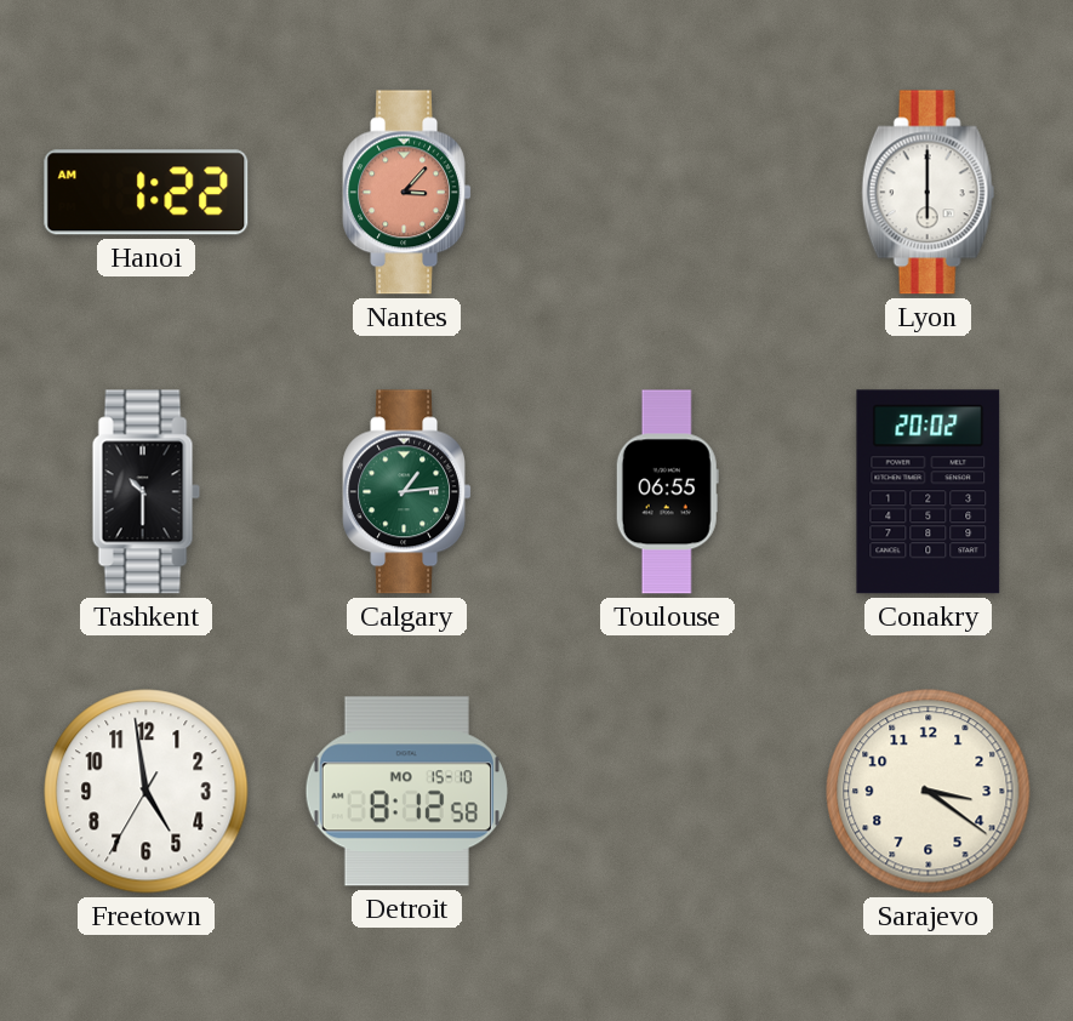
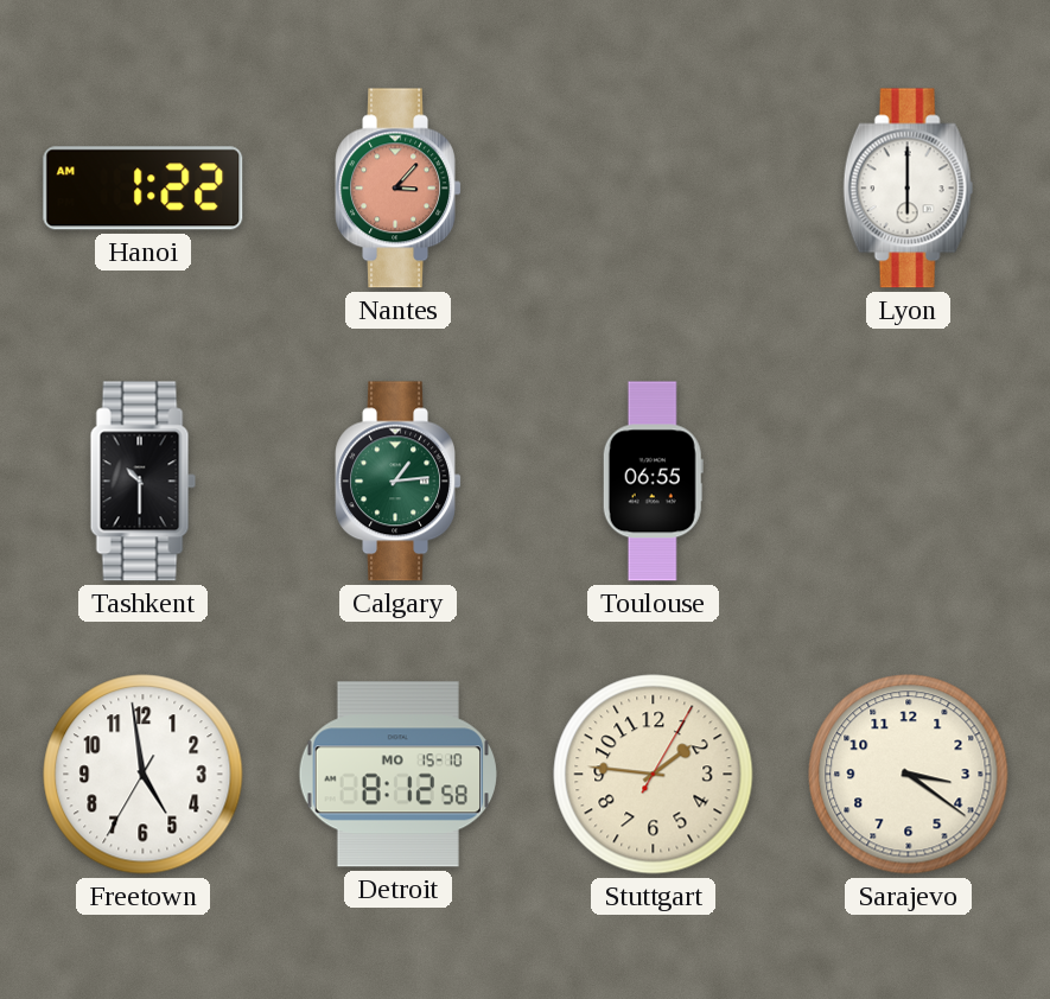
Conakry: 20:02 -> none
Stuttgart: none -> 1:46
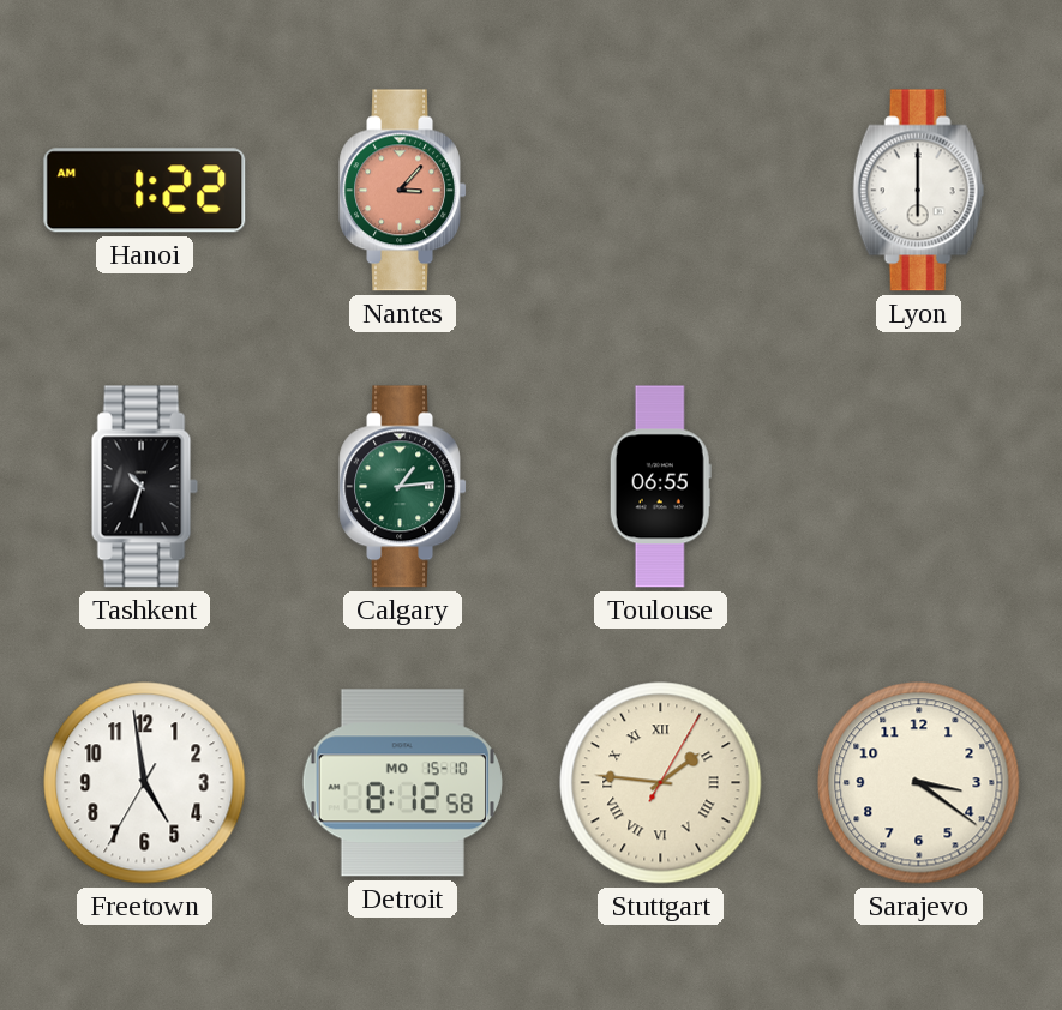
Tashkent: 10:30 -> 10:33
Stuttgart numerals: Arabic -> Roman
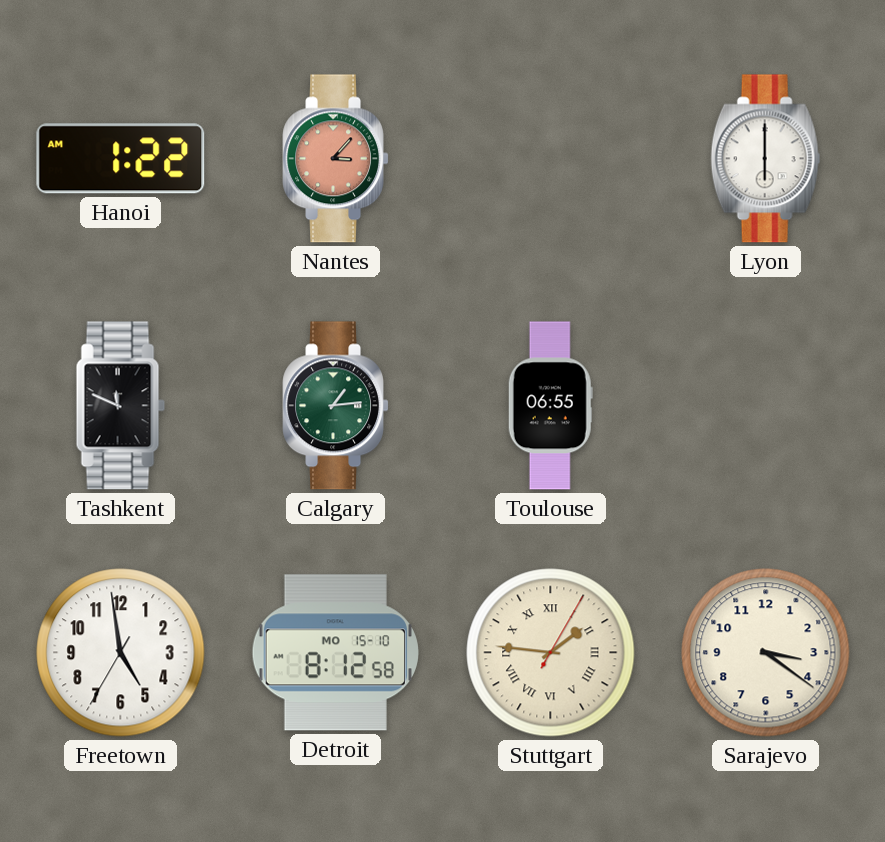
Tashkent: 10:33 -> 11:49
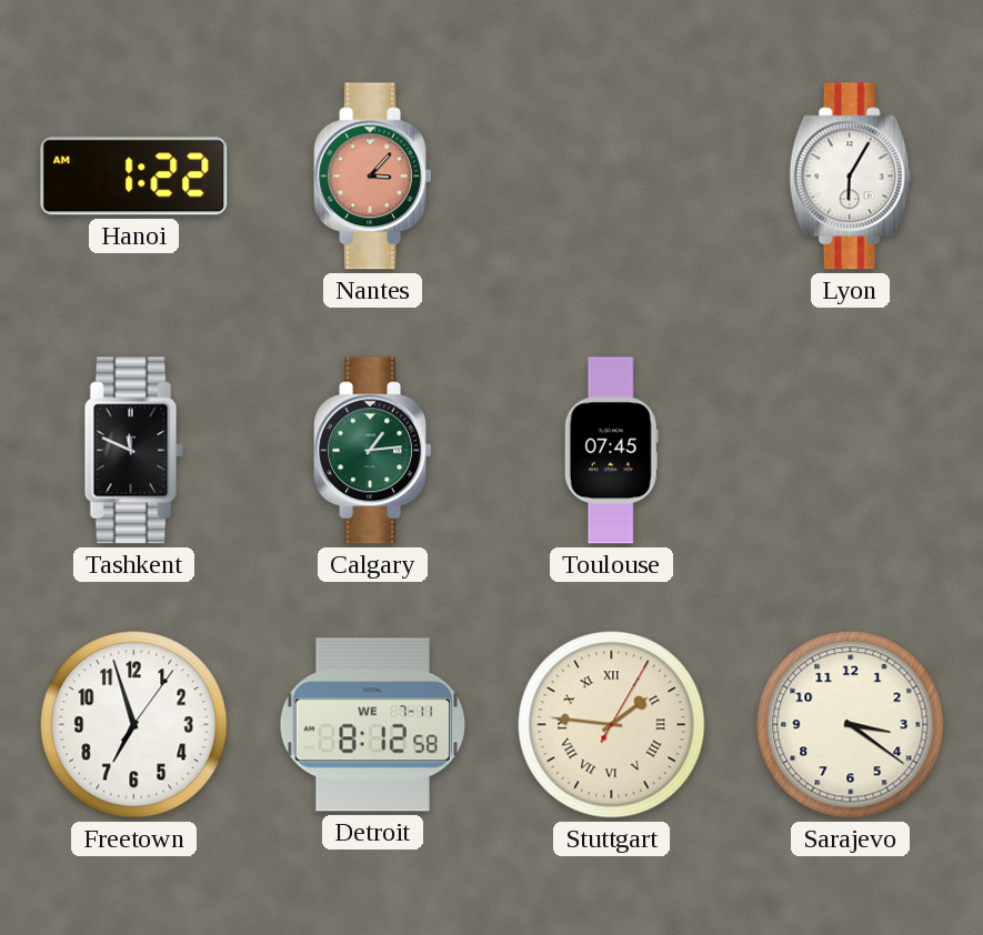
Lyon: 6:00 -> 6:05
Toulouse: 06:55 -> 07:45
Freetown: 4:58 -> 6:57
Detroit date: MO 15-10 -> WE 7-11
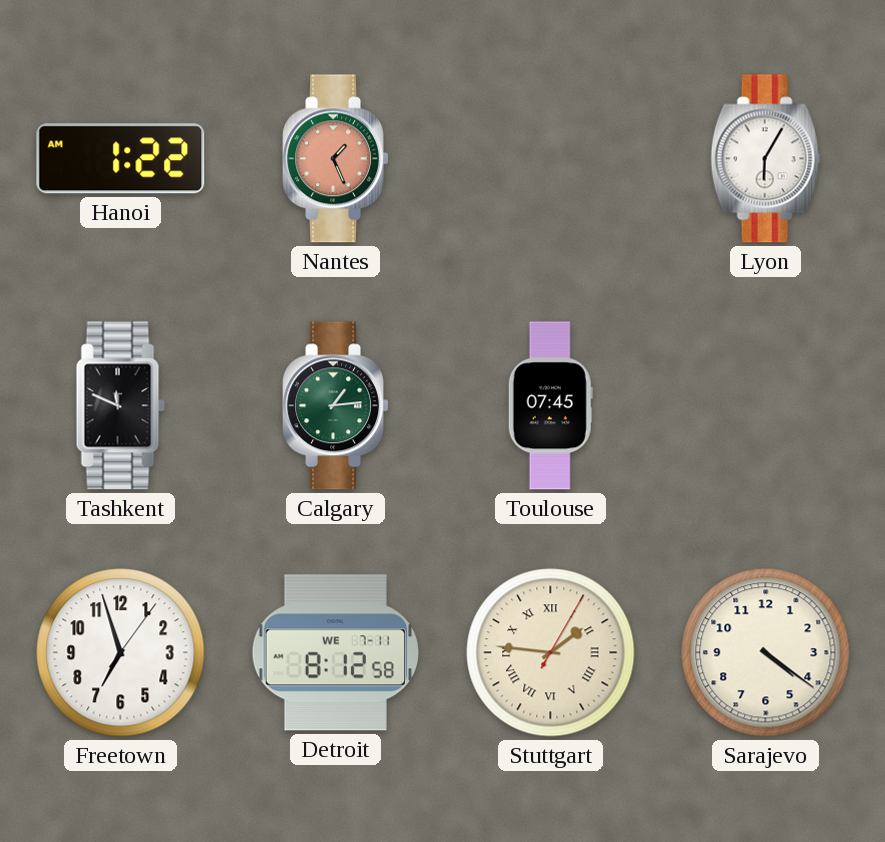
Nantes: 3:07 -> 1:26
Sarajevo: 3:21 -> 4:21
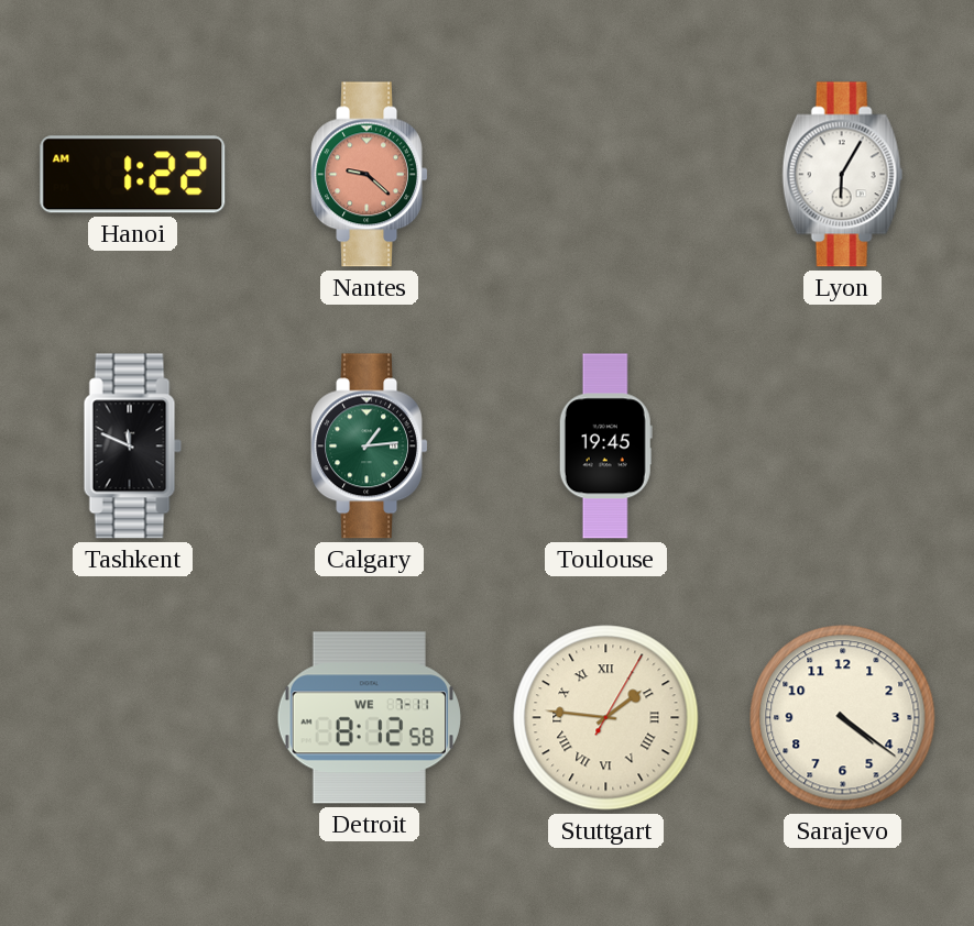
Nantes: 1:26 -> 9:22
Toulouse: 07:45 -> 19:45
Freetown: 6:57 -> none
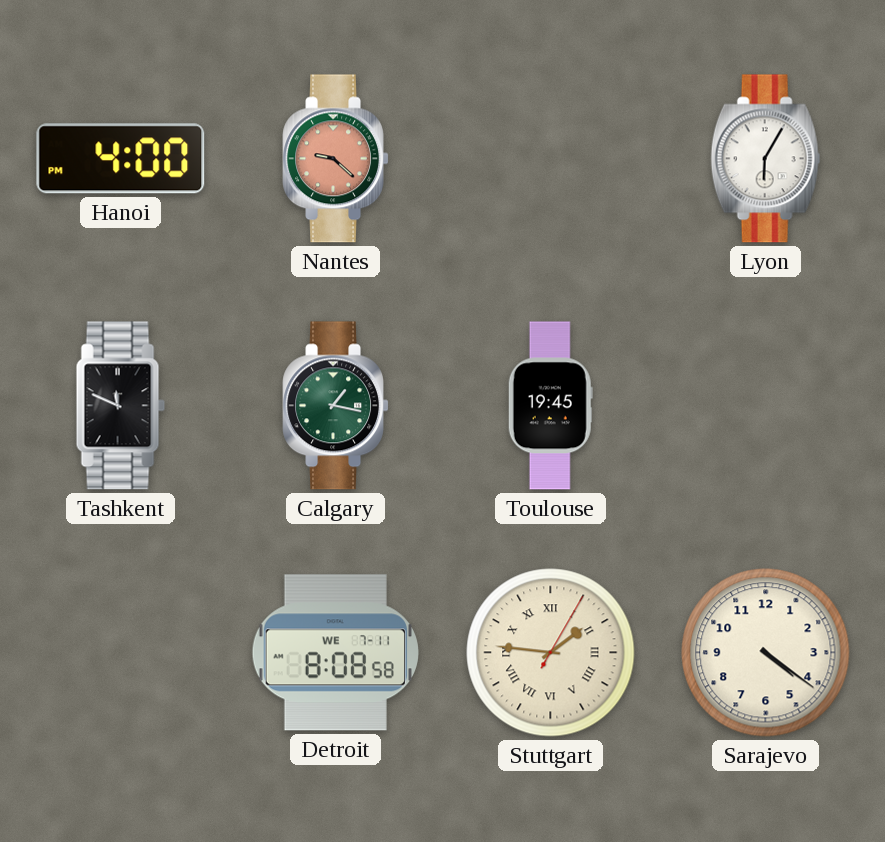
Hanoi: 1:22 -> 4:00
Calgary: 1:14 -> 1:17
Detroit: 8:12 -> 8:08
